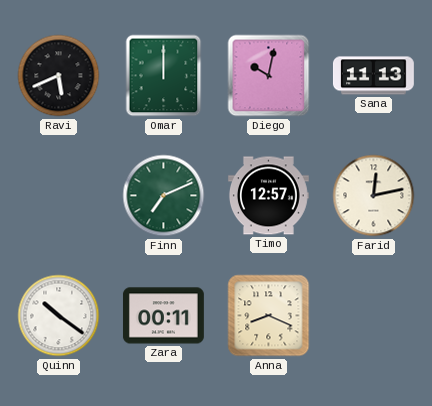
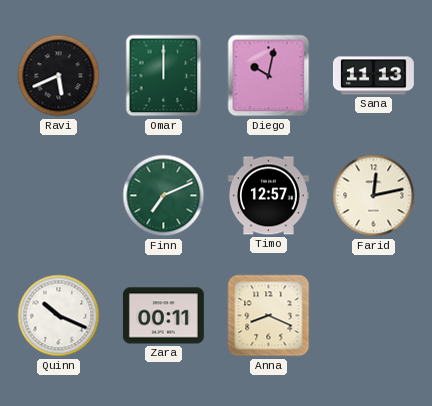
Quinn: 10:21 -> 10:19
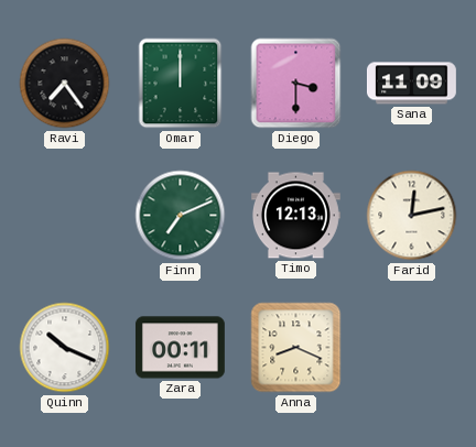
Ravi: 5:41 -> 7:24
Diego: 10:02 -> 3:30
Sana: 11:13 -> 11:09
Timo: 12:57 -> 12:13
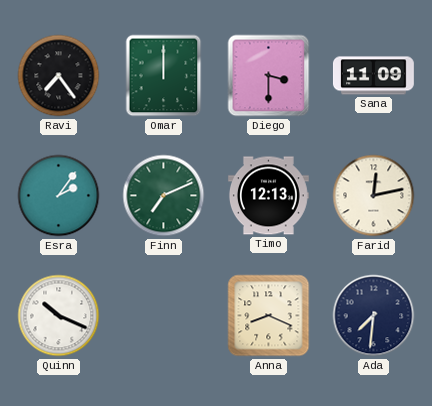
Esra: none -> 2:06
Zara: 00:11 -> none
Ada: none -> 7:31
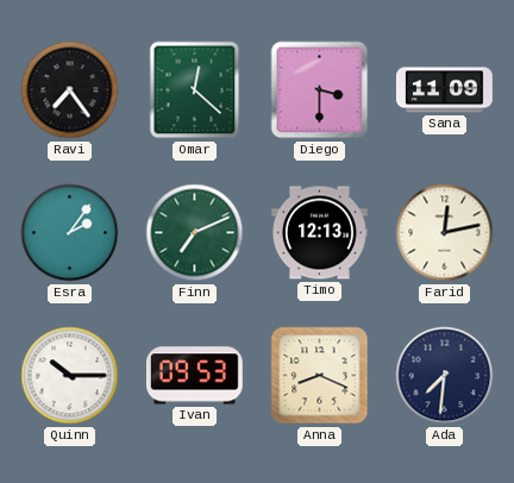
Omar: 12:00 -> 12:22
Quinn: 10:19 -> 10:15
Ivan: none -> 09:53
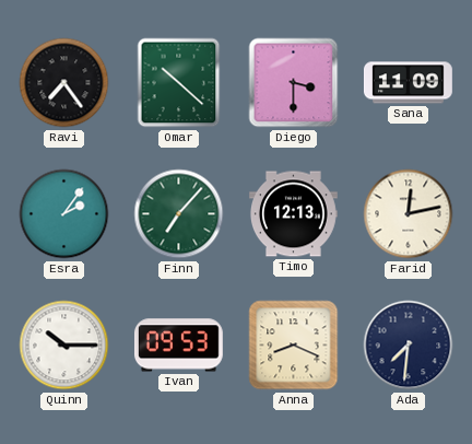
Omar: 12:22 -> 10:22
Finn: 7:11 -> 7:07
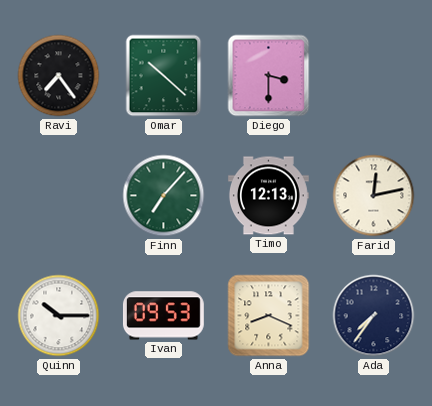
Sana: 11:09 -> none
Esra: 2:06 -> none
Ada: 7:31 -> 7:36
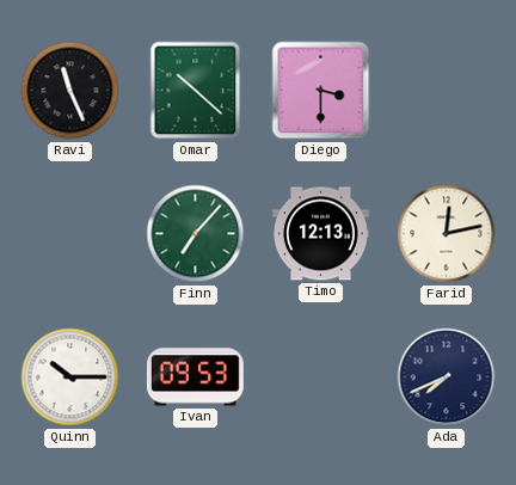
Ravi: 7:24 -> 11:26
Anna: 8:19 -> none
Ada: 7:36 -> 7:41
